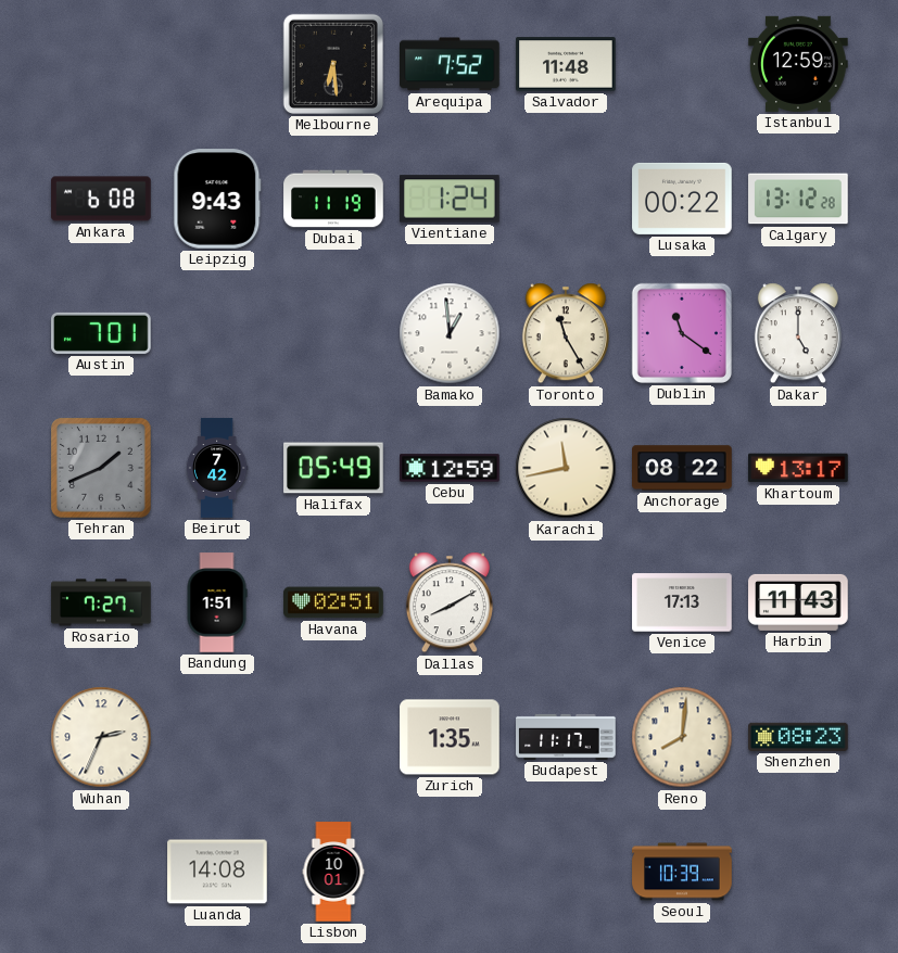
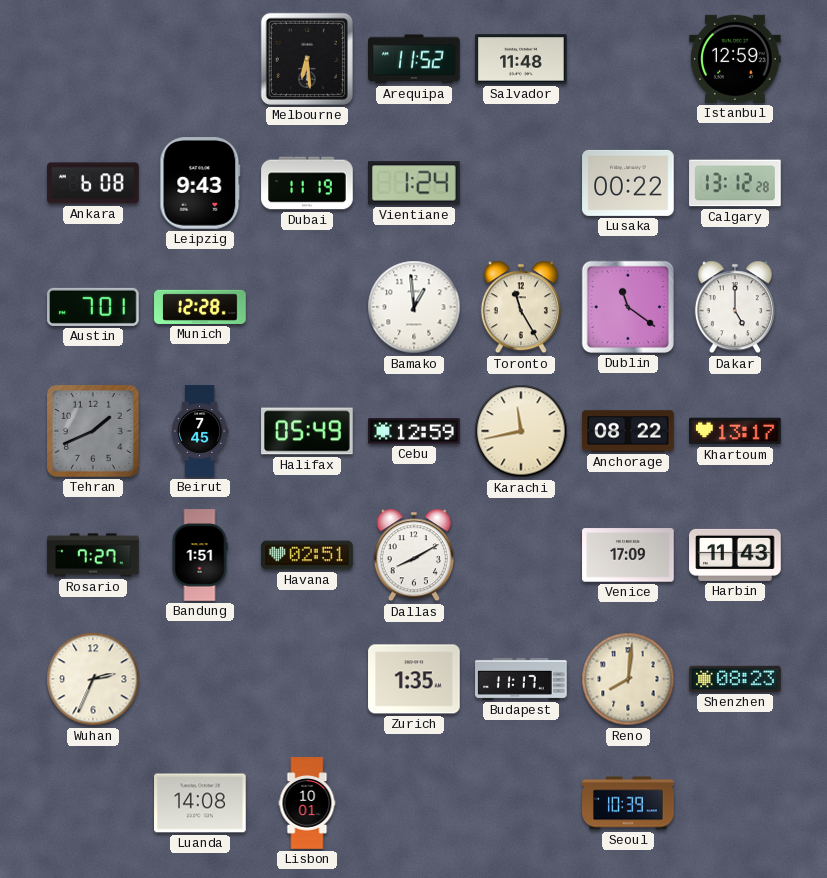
Arequipa: 7:52 -> 11:52
Munich: none -> 12:28
Beirut: 7:42 -> 7:45
Venice: 17:13 -> 17:09
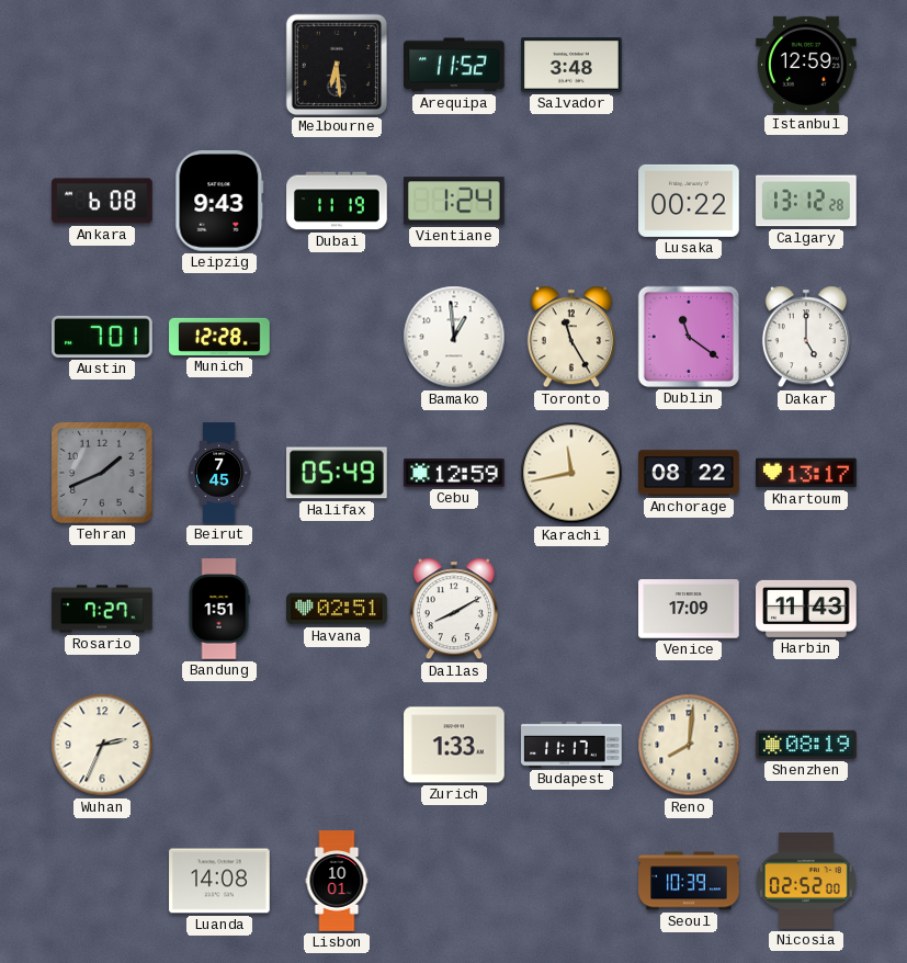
Salvador: 11:48 -> 3:48
Zurich: 1:35 -> 1:33
Shenzhen: 08:23 -> 08:19
Nicosia: none -> 02:52
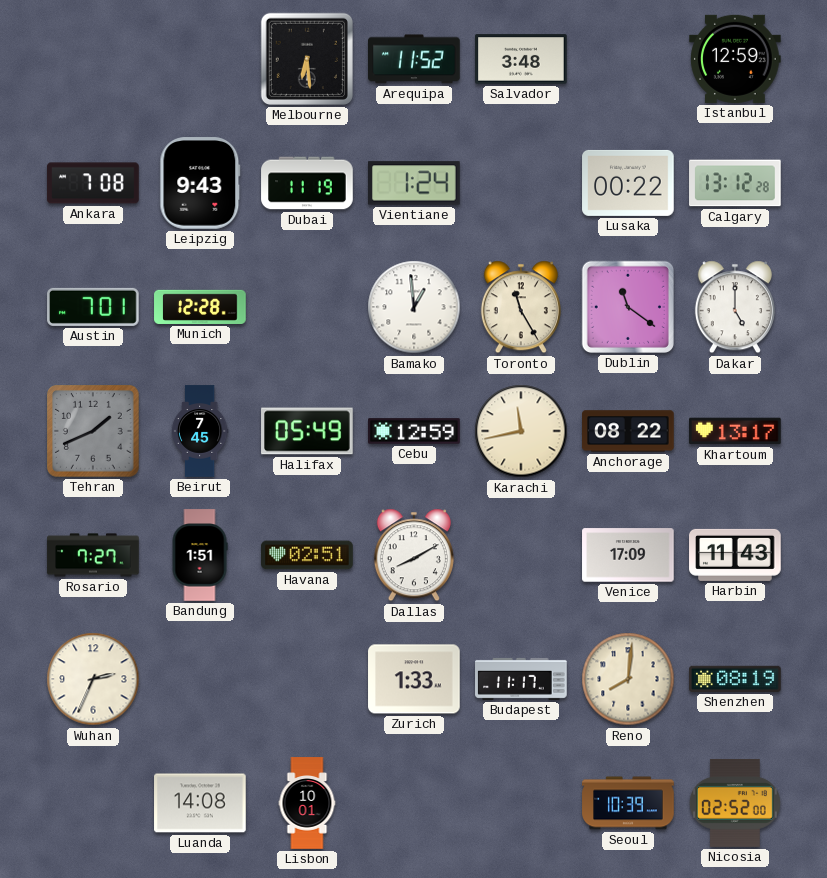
Ankara: 6:08 -> 7:08
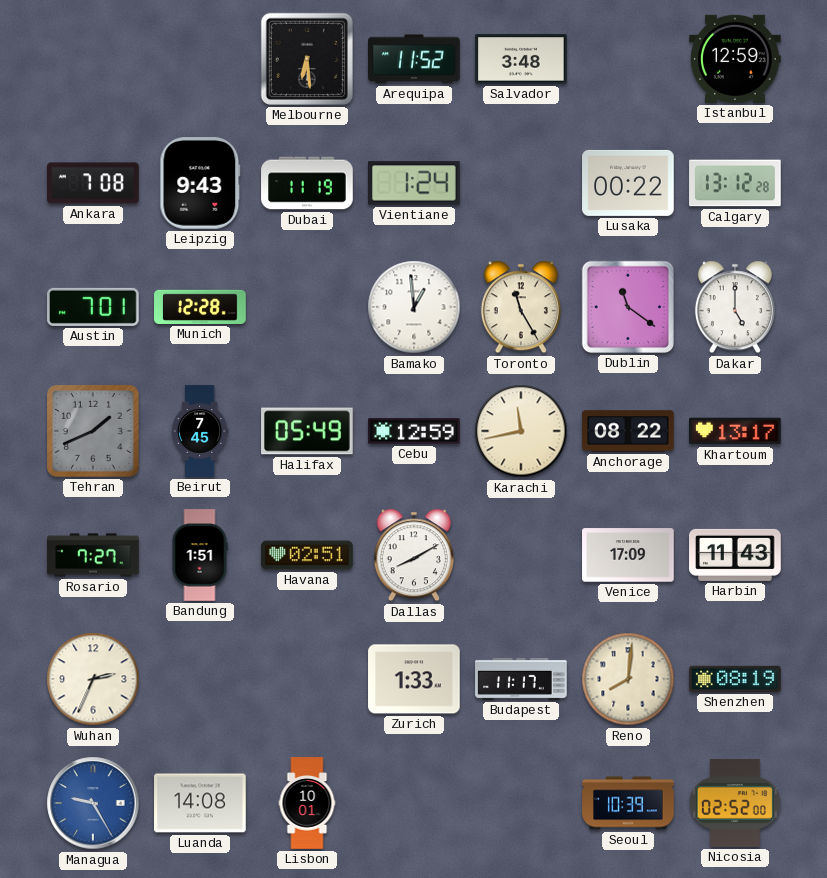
Managua: none -> 9:25
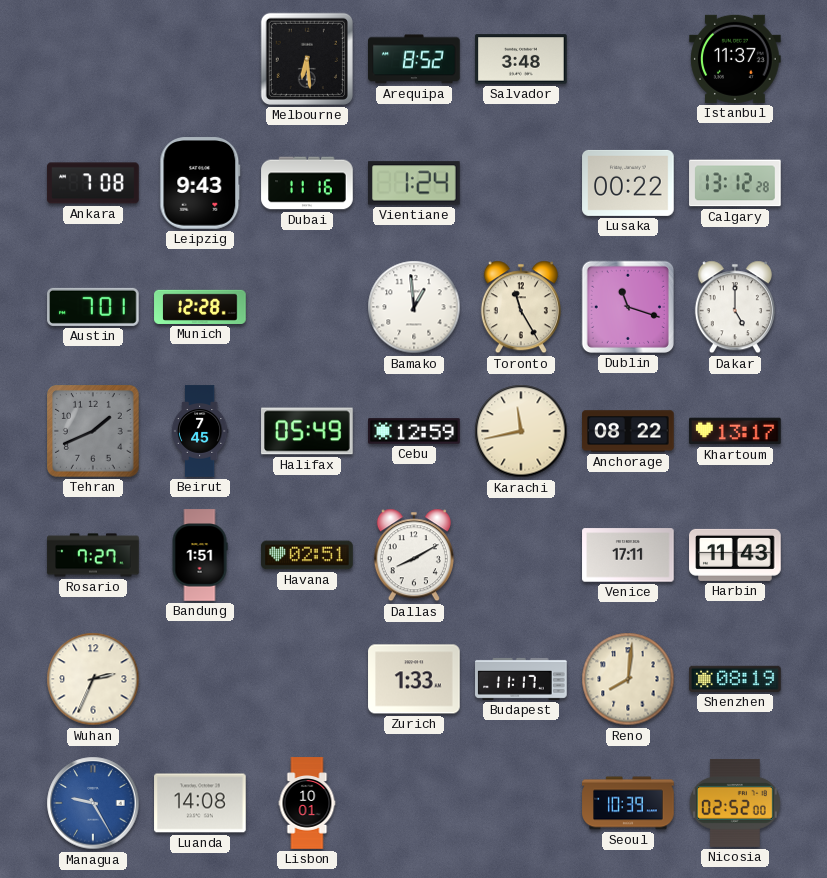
Arequipa: 11:52 -> 8:52
Istanbul: 12:59 -> 11:37
Dubai: 11:19 -> 11:16
Dublin: 11:21 -> 11:18
Venice: 17:09 -> 17:11
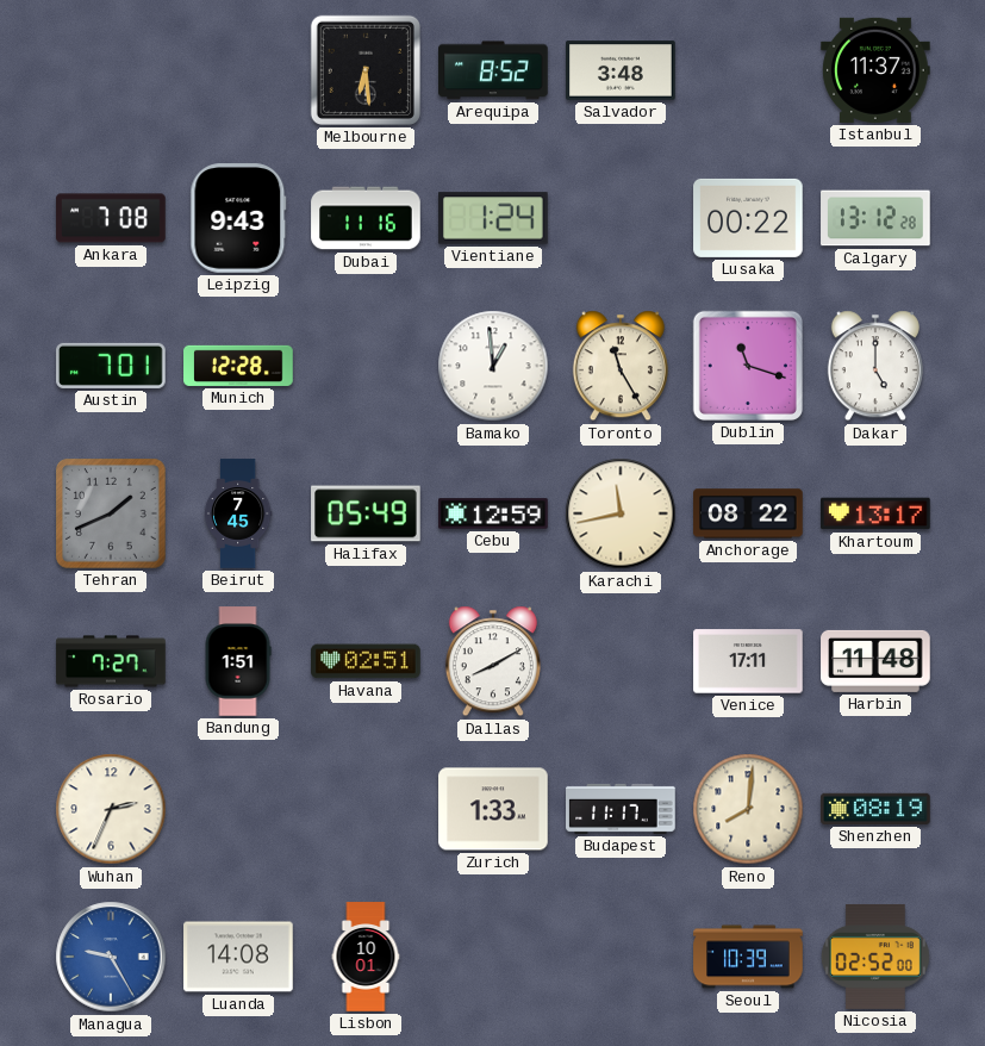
Harbin: 11:43 -> 11:48
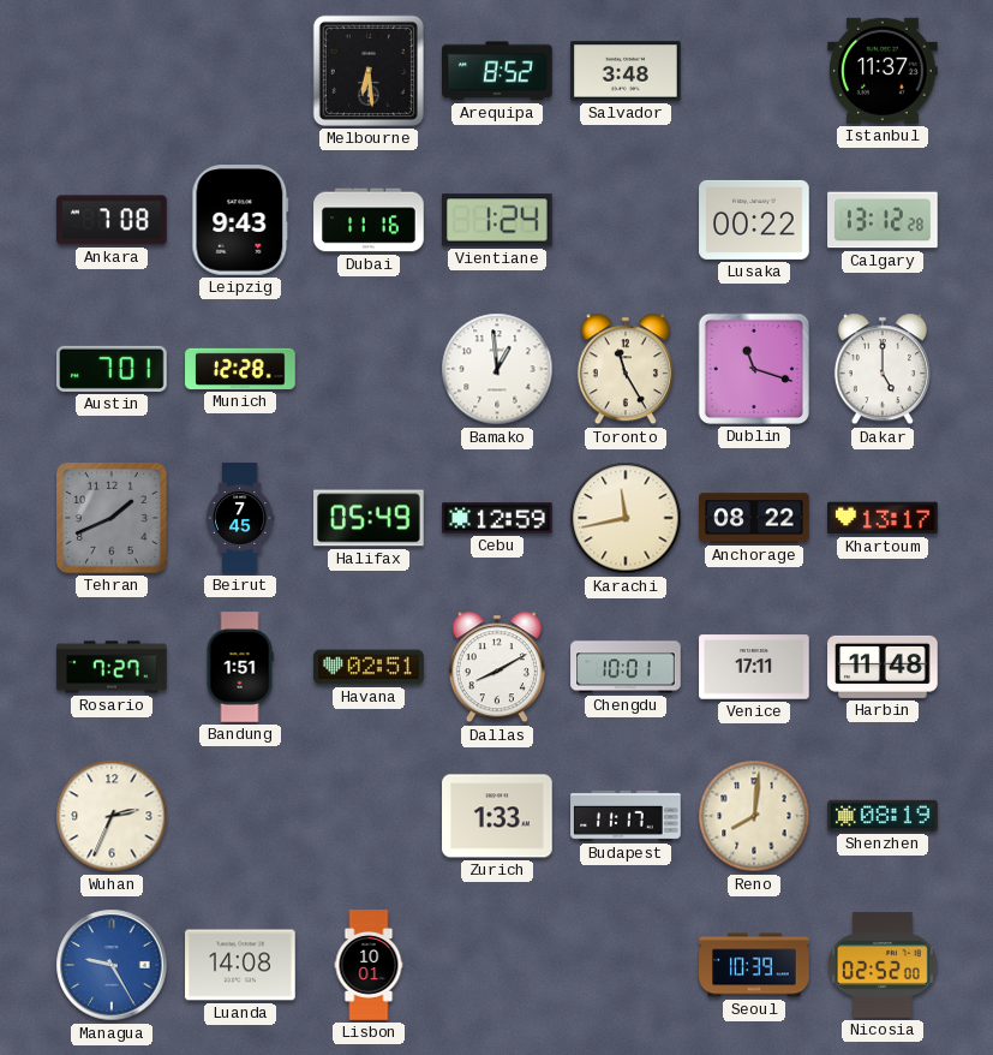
Chengdu: none -> 10:01
